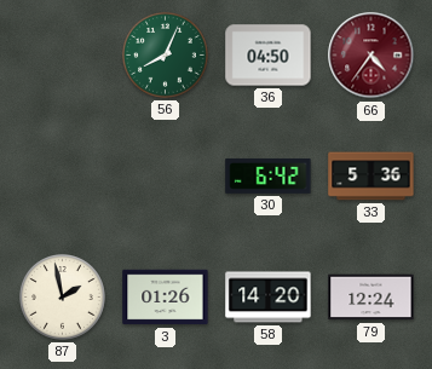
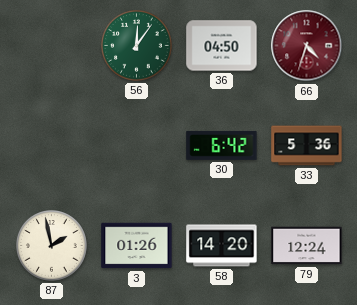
56: 8:04 -> 12:06
66: 4:36 -> 4:33
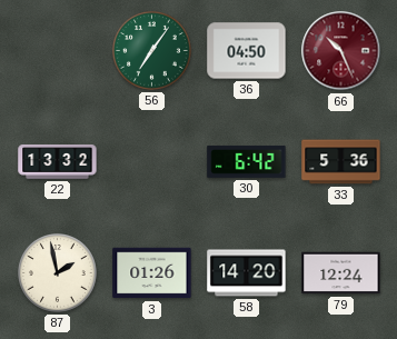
56: 12:06 -> 7:06
66: 4:33 -> 10:26
22: none -> 13:32
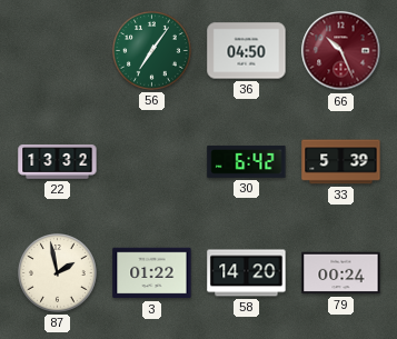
33: 5:36 -> 5:39
3: 01:26 -> 01:22
79: 12:24 -> 00:24
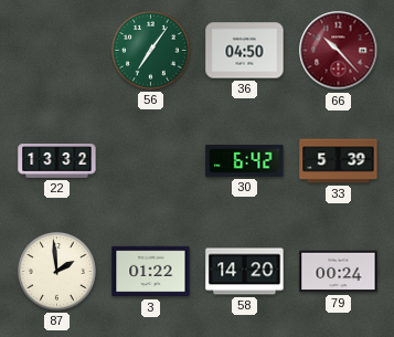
66: 10:26 -> 10:23
87: 1:58 -> 1:59
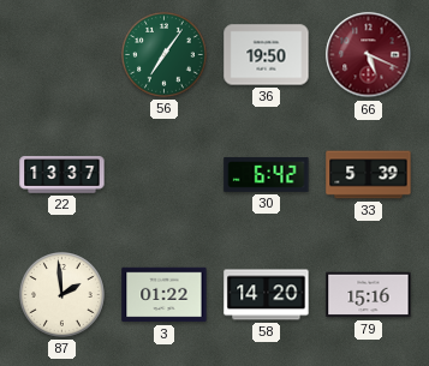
36: 04:50 -> 19:50
66: 10:23 -> 5:19
22: 13:32 -> 13:37
79: 00:24 -> 15:16
